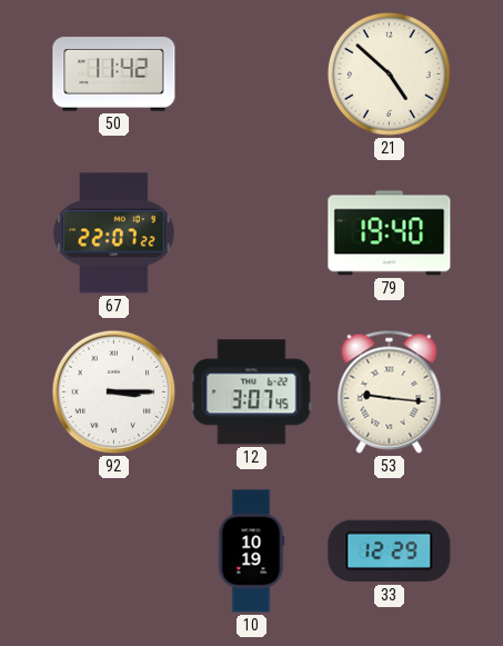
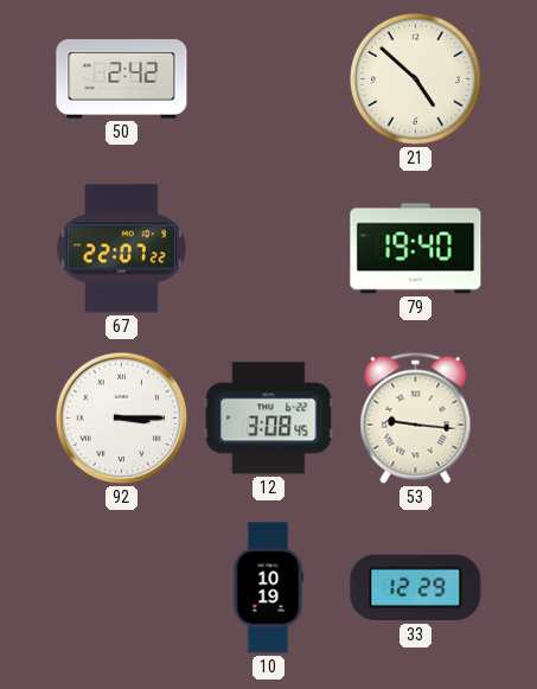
50: 11:42 -> 2:42
12: 3:07 -> 3:08
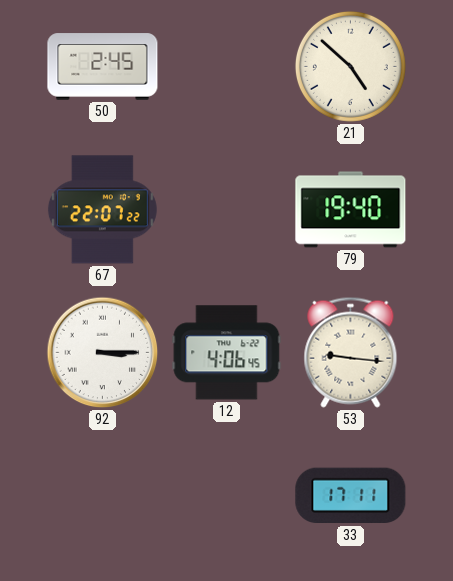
50: 2:42 -> 2:45
12: 3:08 -> 4:06
10: 10:19 -> none
33: 12:29 -> 17:11
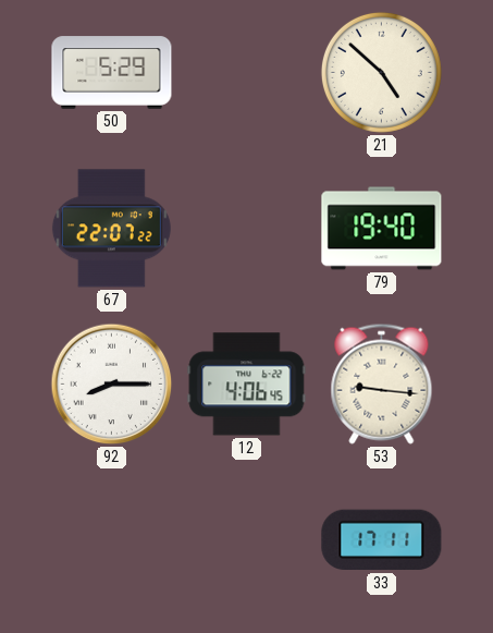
50: 2:45 -> 5:29
92: 3:15 -> 8:15
